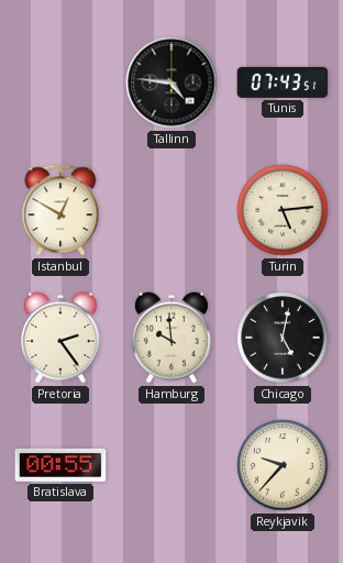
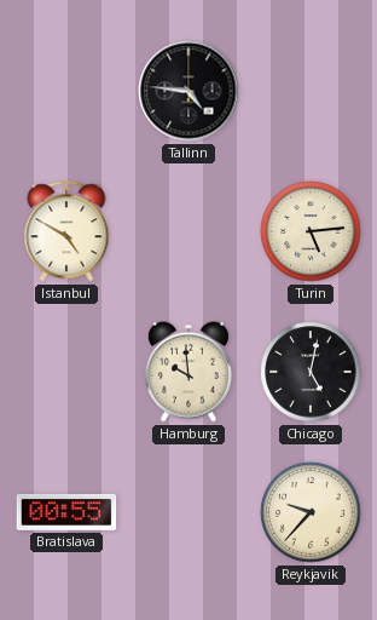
Tunis: 07:43 -> none
Istanbul: 12:50 -> 4:50
Pretoria: 2:24 -> none
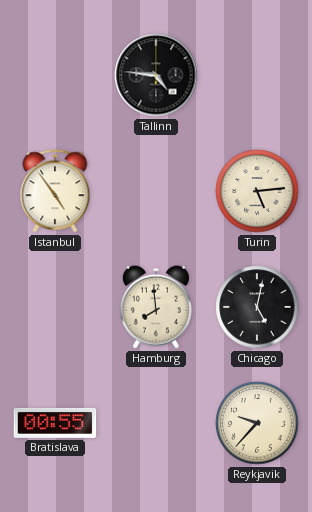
Istanbul: 4:50 -> 4:54
Hamburg: 9:59 -> 7:59
